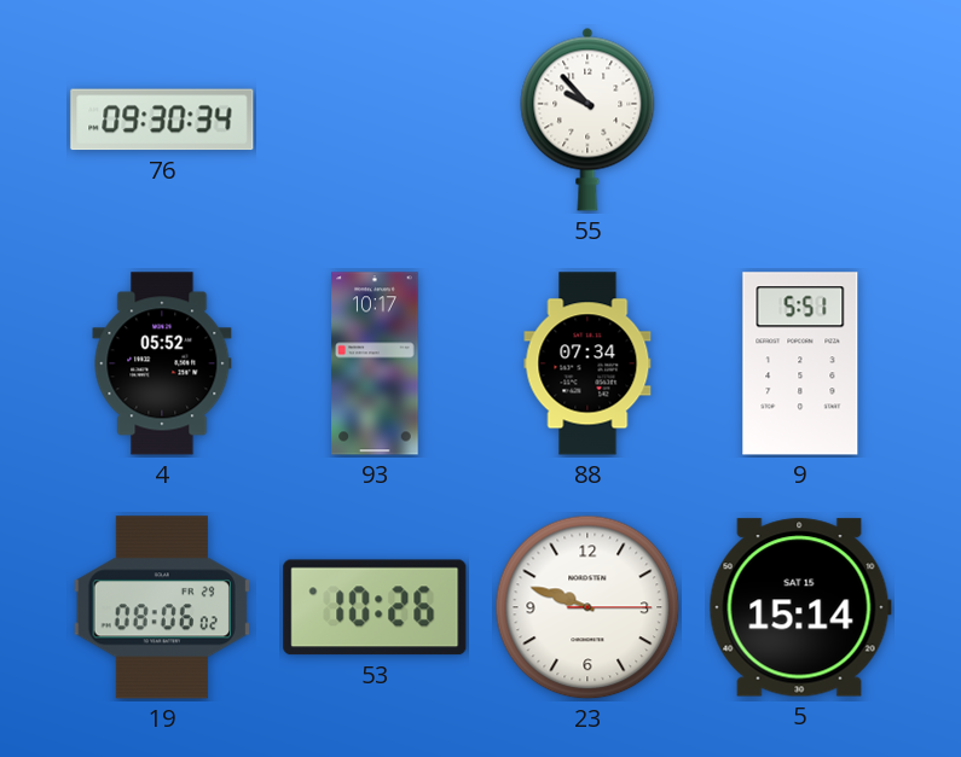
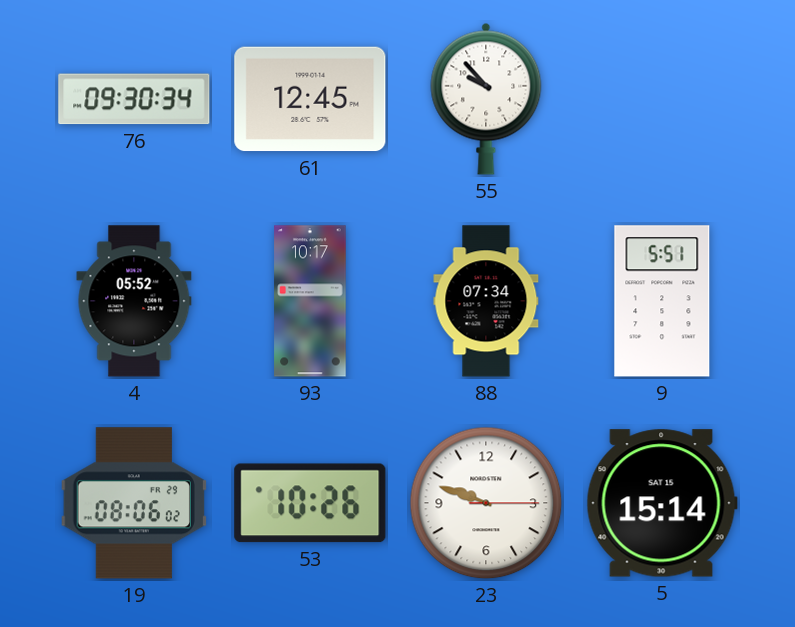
61: none -> 12:45
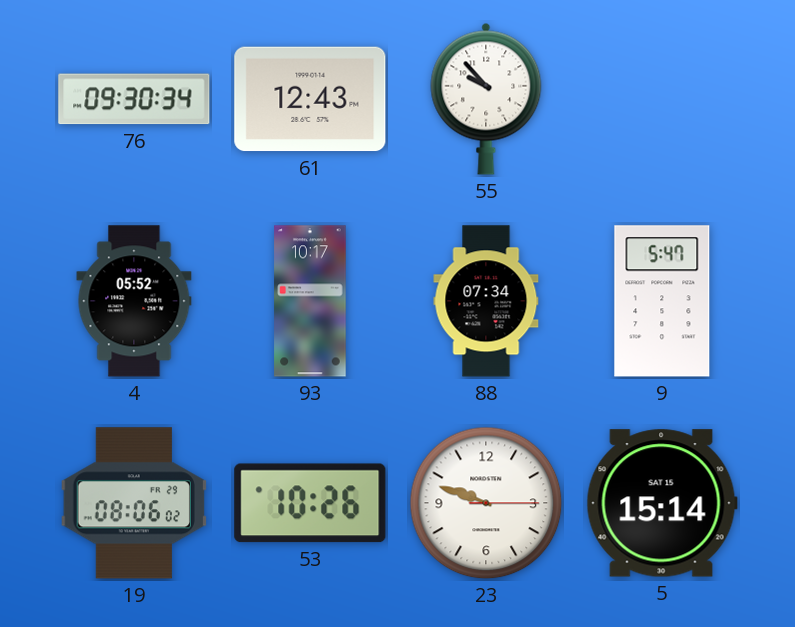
61: 12:45 -> 12:43
9: 5:51 -> 5:47
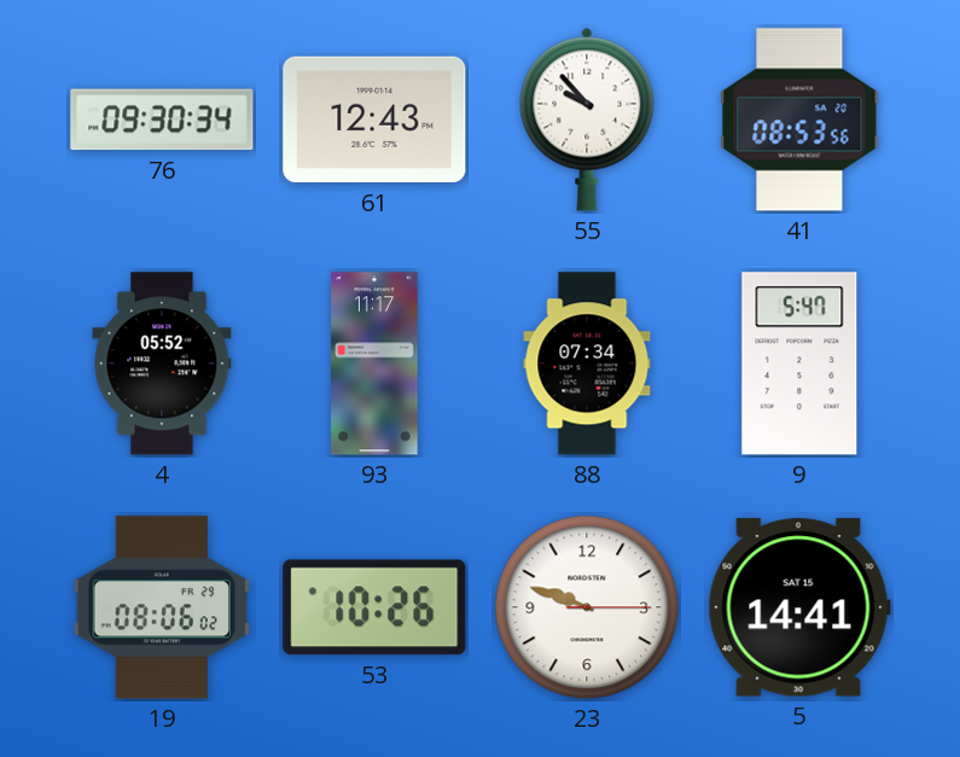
41: none -> 08:53
93: 10:17 -> 11:17
5: 15:14 -> 14:41
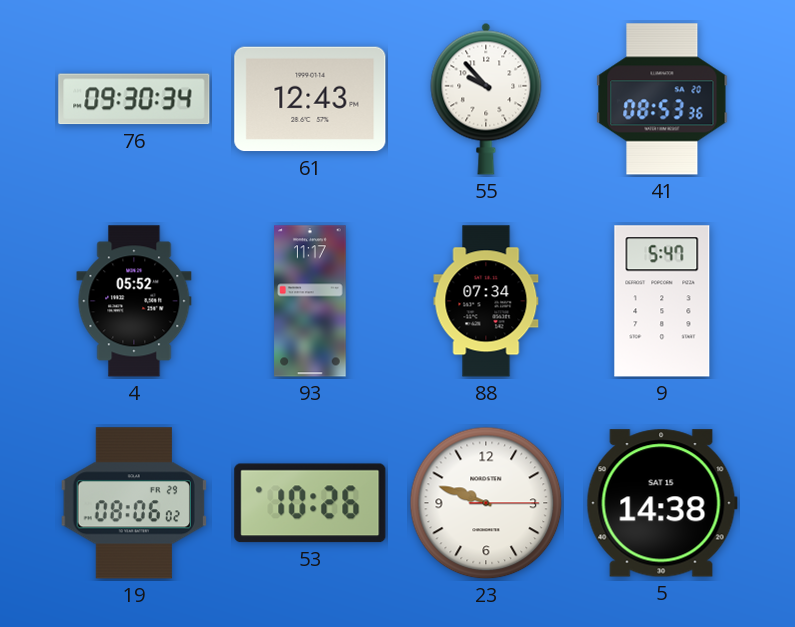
41: 08:53:56 -> 08:53:36
5: 14:41 -> 14:38
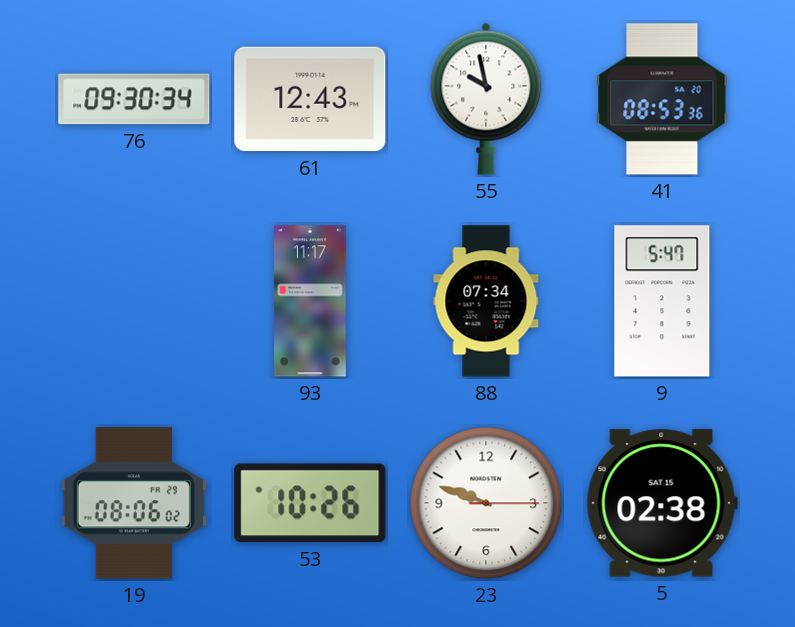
55: 9:53 -> 9:58
4: 05:52 -> none
5: 14:38 -> 02:38
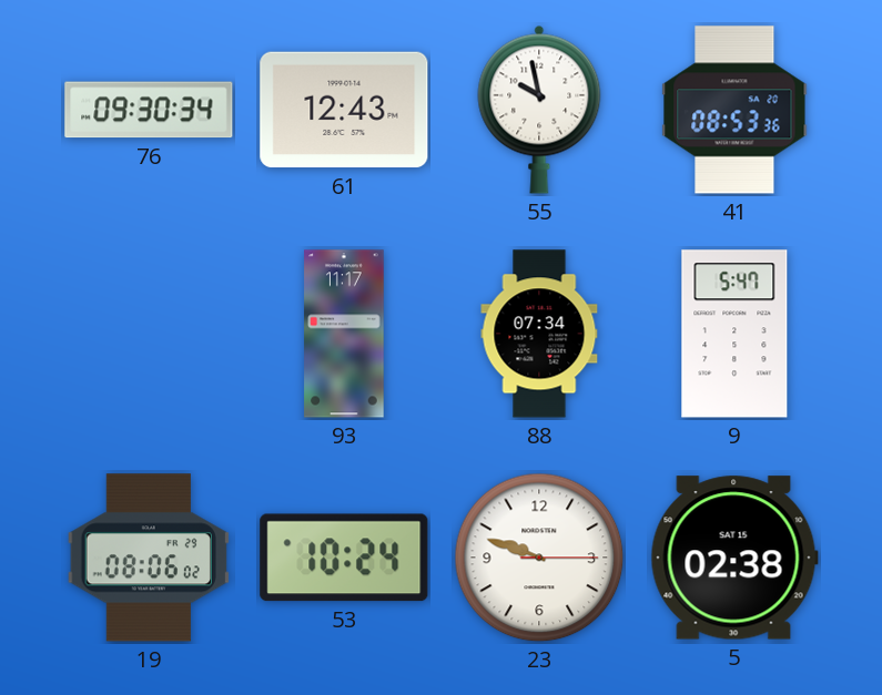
53: 10:26 -> 10:24
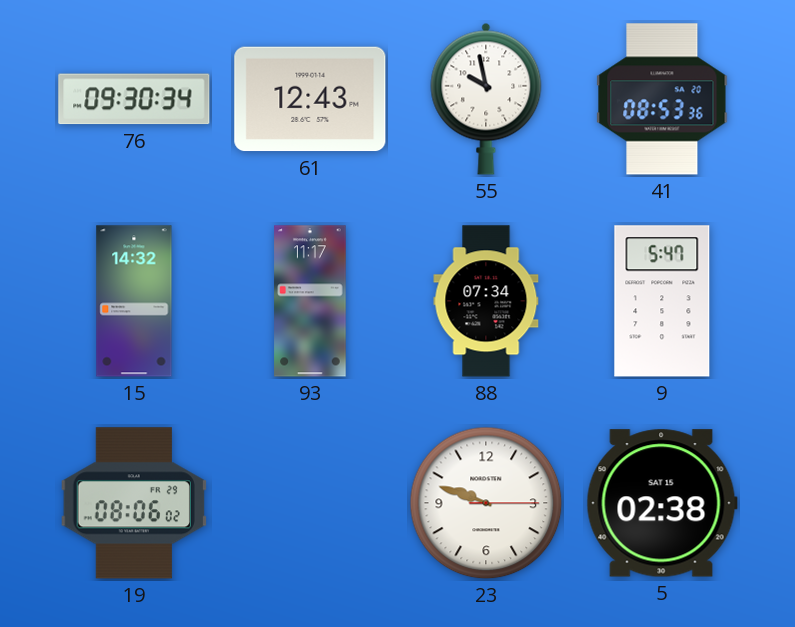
15: none -> 14:32
53: 10:24 -> none
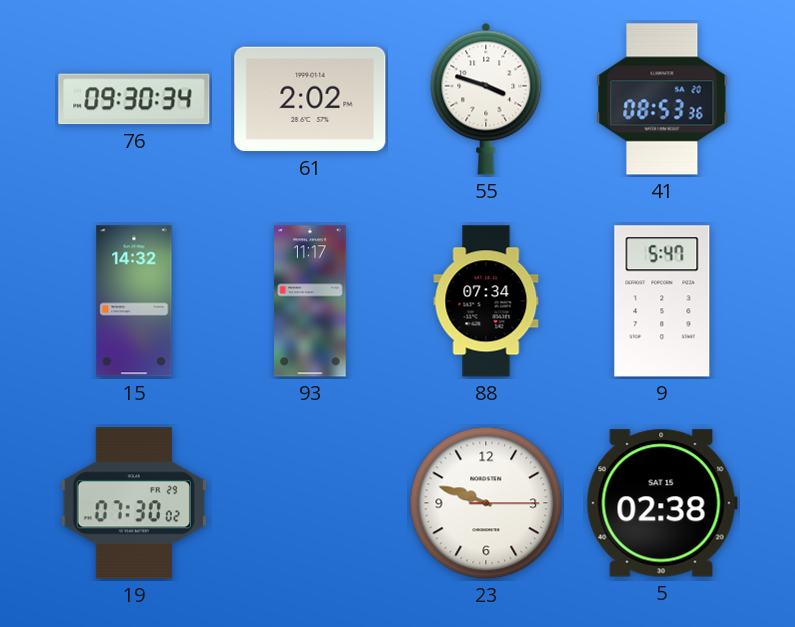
61: 12:43 -> 2:02
55: 9:58 -> 3:48
19: 08:06 -> 07:30
